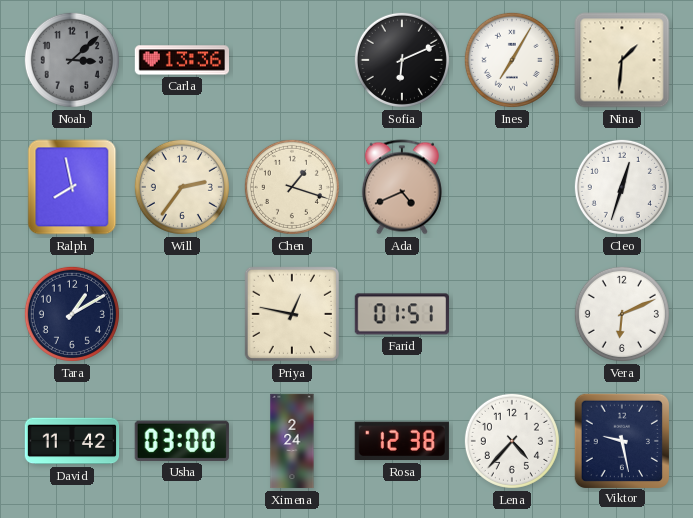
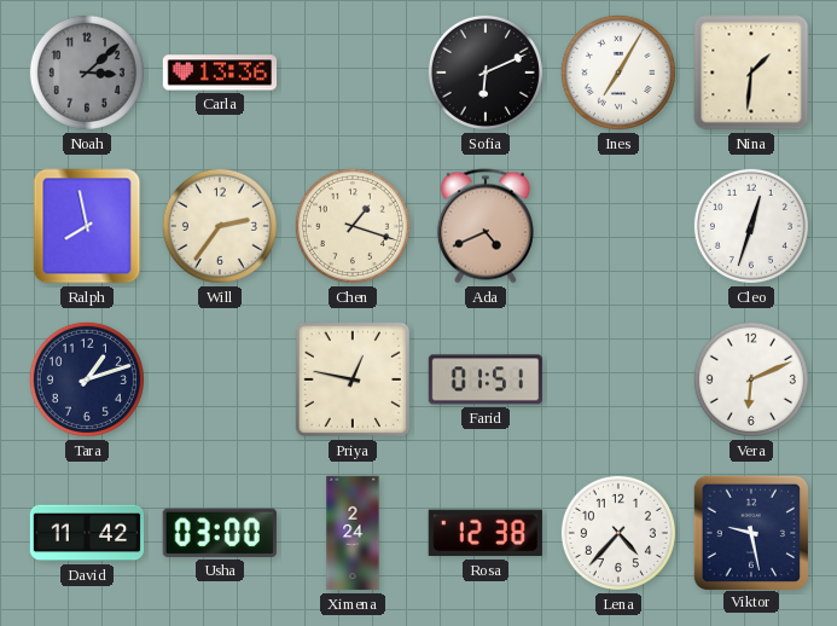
Tara: 1:10 -> 1:12
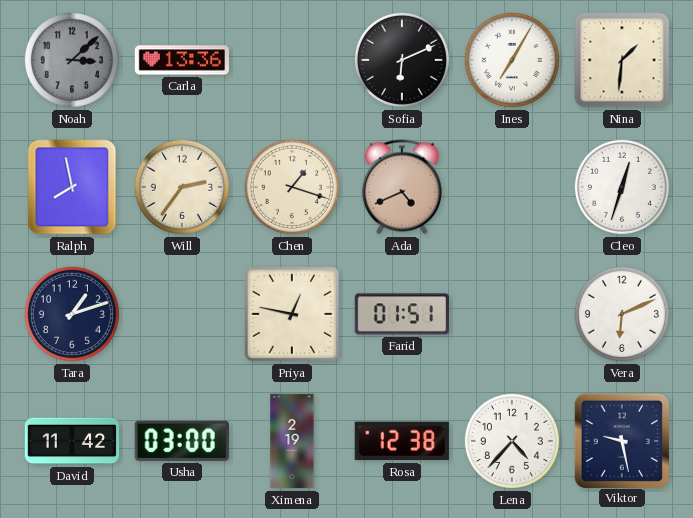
Ximena: 2:24 -> 2:19
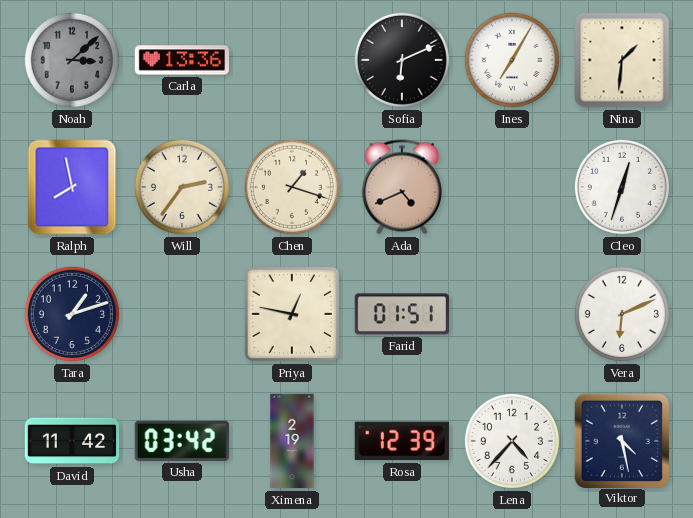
Usha: 03:00 -> 03:42
Rosa: 12:38 -> 12:39
Viktor: 9:28 -> 4:28
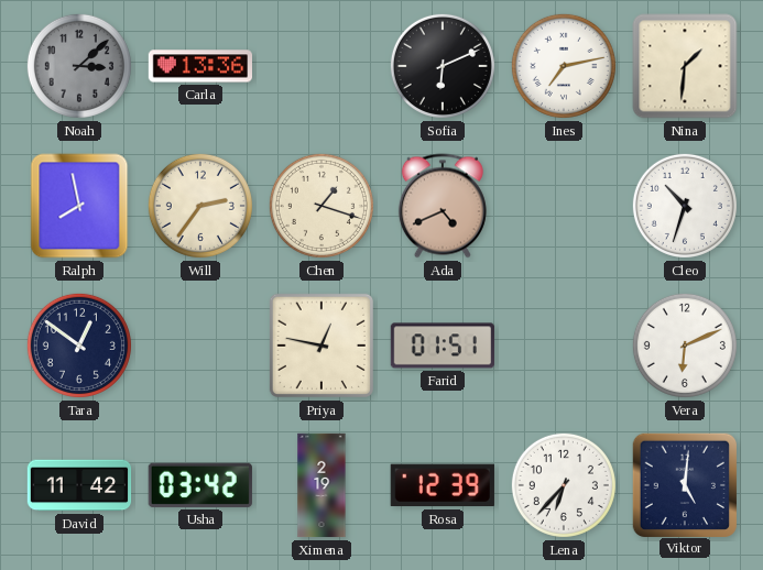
Ines: 7:05 -> 7:13
Cleo: 12:33 -> 10:33
Tara: 1:12 -> 12:51
Lena: 4:37 -> 6:37
Viktor: 4:28 -> 5:01
